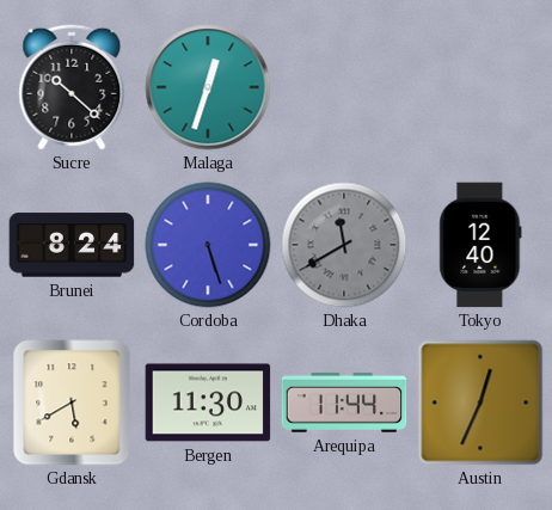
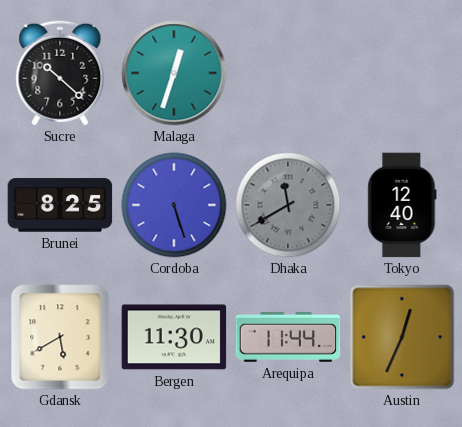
Brunei: 8:24 -> 8:25
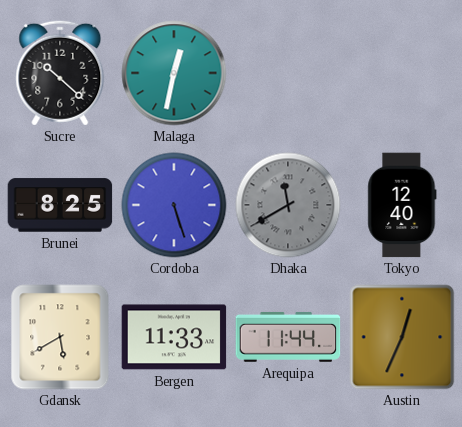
Malaga: 12:33 -> 12:32
Bergen: 11:30 -> 11:33
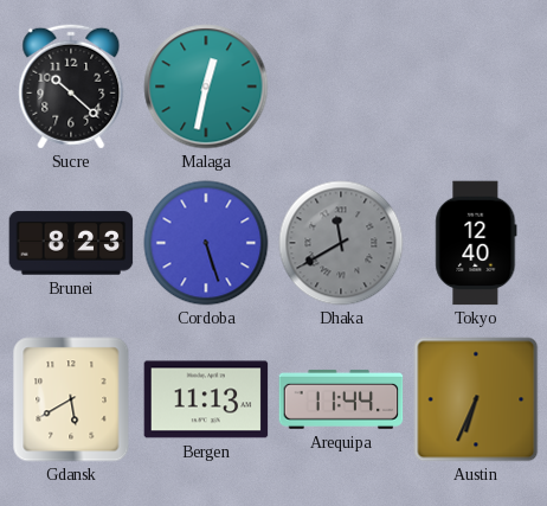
Brunei: 8:25 -> 8:23
Bergen: 11:33 -> 11:13
Austin: 12:34 -> 6:34
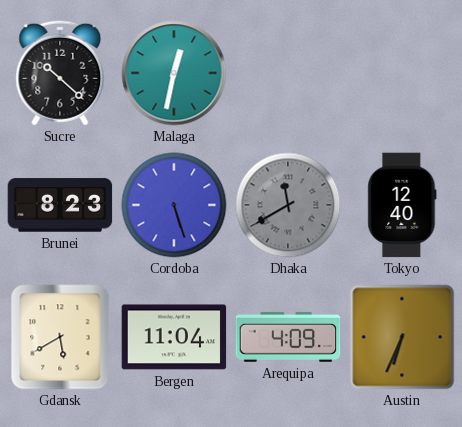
Bergen: 11:13 -> 11:04
Arequipa: 11:44 -> 4:09
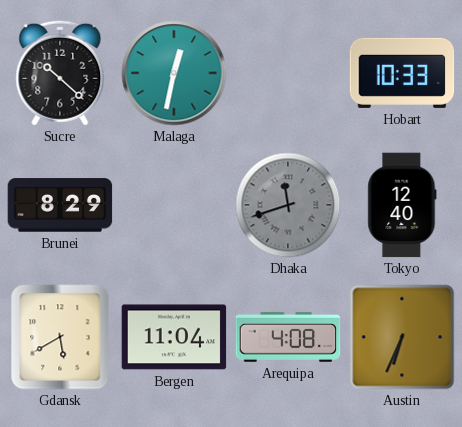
Hobart: none -> 10:33
Brunei: 8:23 -> 8:29
Cordoba: 5:27 -> none
Dhaka: 11:40 -> 11:42
Arequipa: 4:09 -> 4:08
